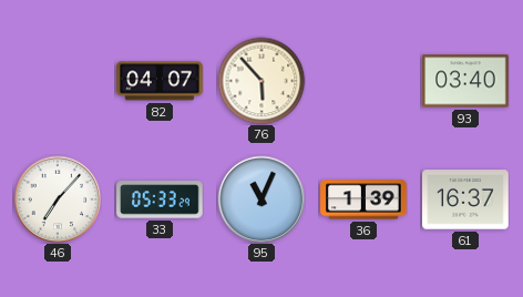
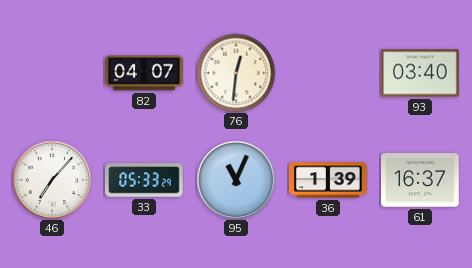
76: 5:53 -> 12:31
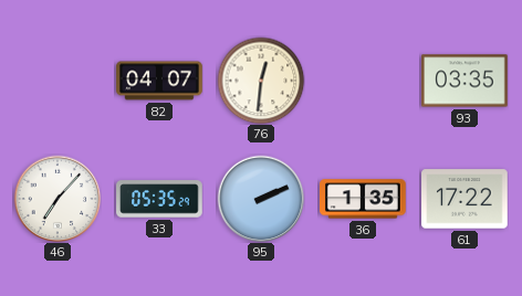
93: 03:40 -> 03:35
33: 05:33 -> 05:35
95: 11:04 -> 2:11
36: 1:39 -> 1:35
61: 16:37 -> 17:22
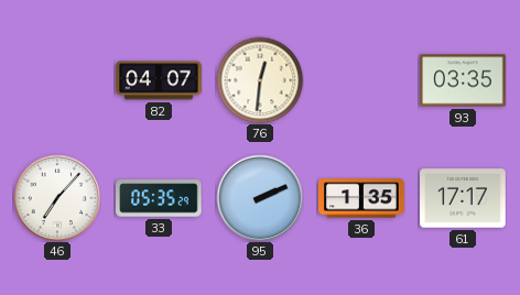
61: 17:22 -> 17:17
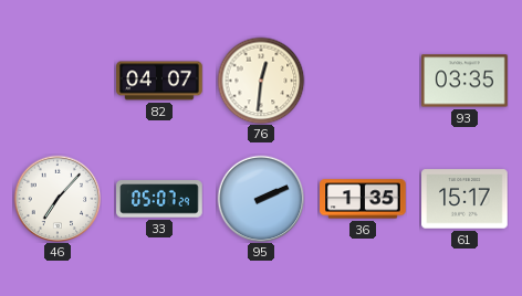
33: 05:35 -> 05:07
61: 17:17 -> 15:17
